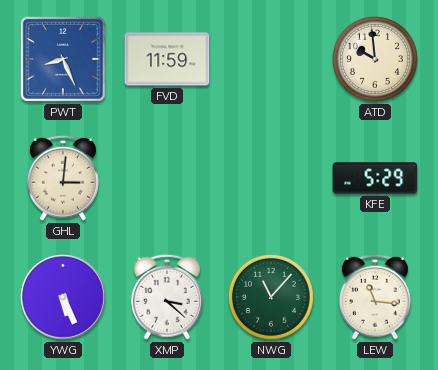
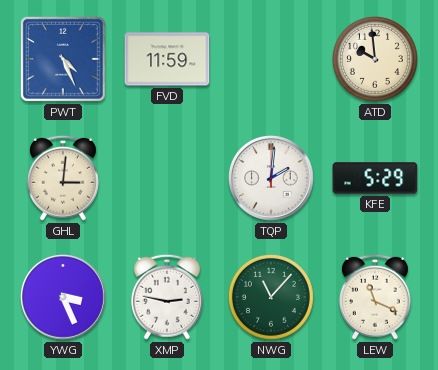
PWT: 8:26 -> 4:26
TQP: none -> 2:01
YWG: 5:26 -> 3:26
XMP: 3:22 -> 2:47
LEW: 11:16 -> 11:19
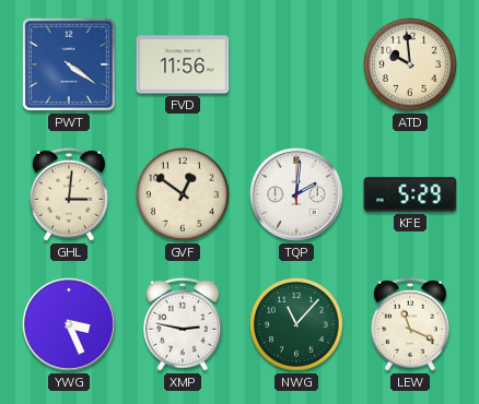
PWT: 4:26 -> 4:21
FVD: 11:59 -> 11:56
GVF: none -> 12:51
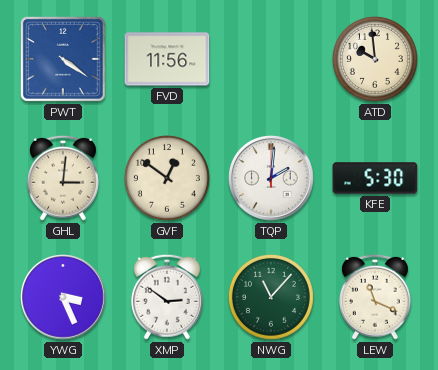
KFE: 5:29 -> 5:30
XMP: 2:47 -> 2:51
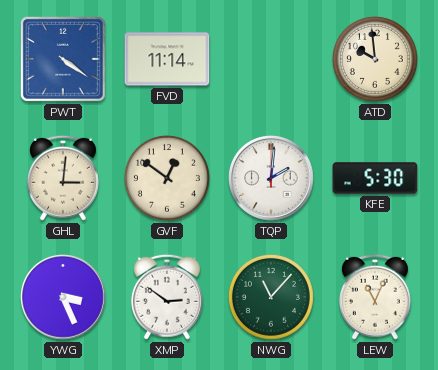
FVD: 11:56 -> 11:14
LEW: 11:19 -> 11:04
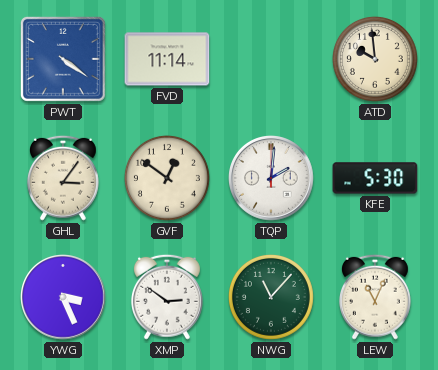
GHL: 3:01 -> 3:06
